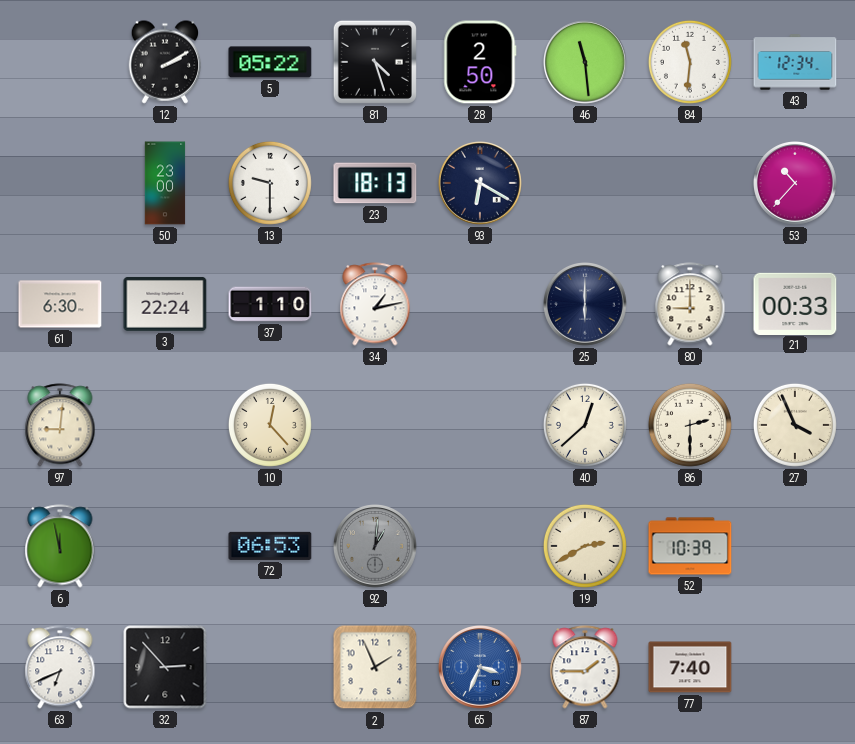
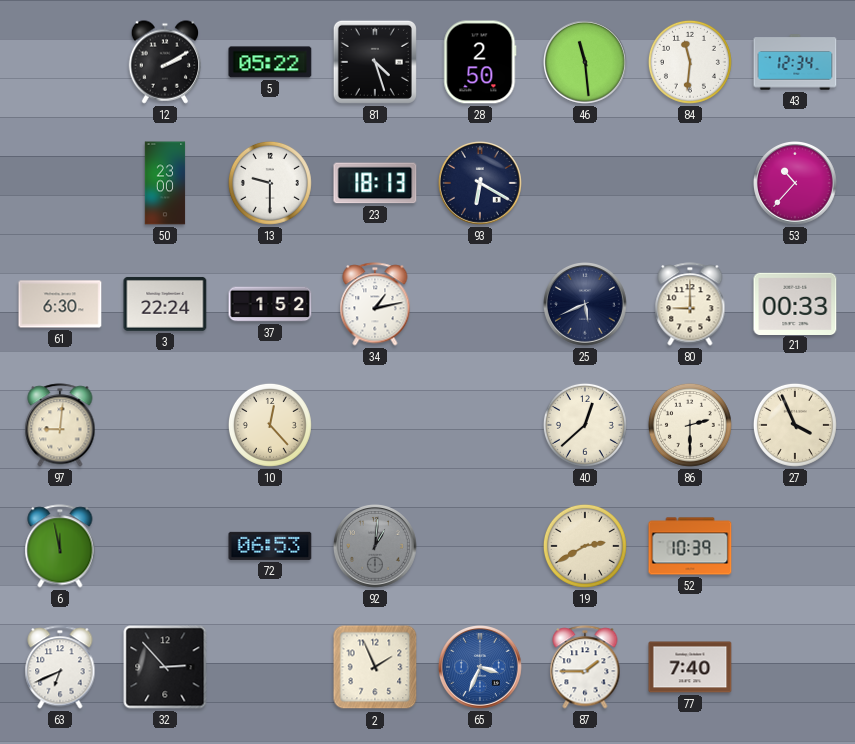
37: 1:10 -> 1:52
25: 6:00 -> 5:41
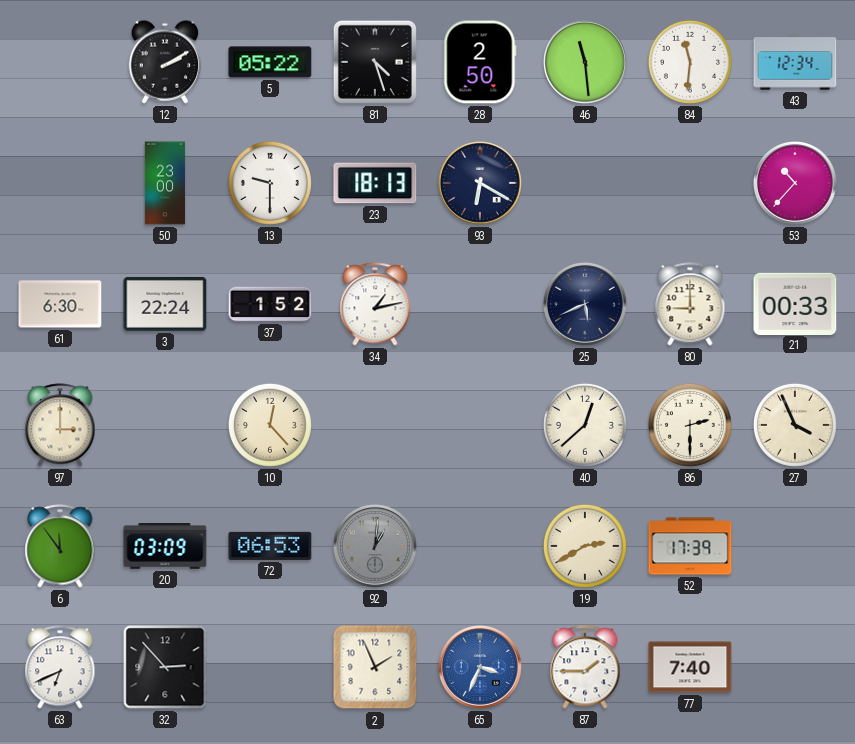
97: 9:01 -> 3:00
6: 11:58 -> 11:54
20: none -> 03:09
52: 10:39 -> 17:39
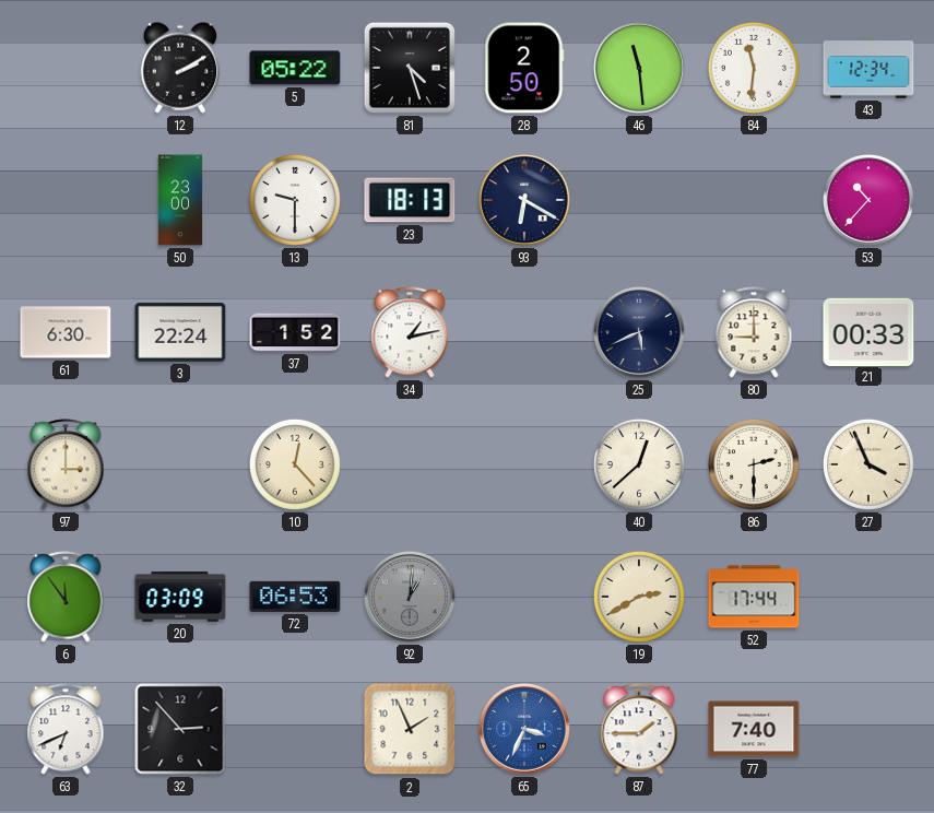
52: 17:39 -> 17:44
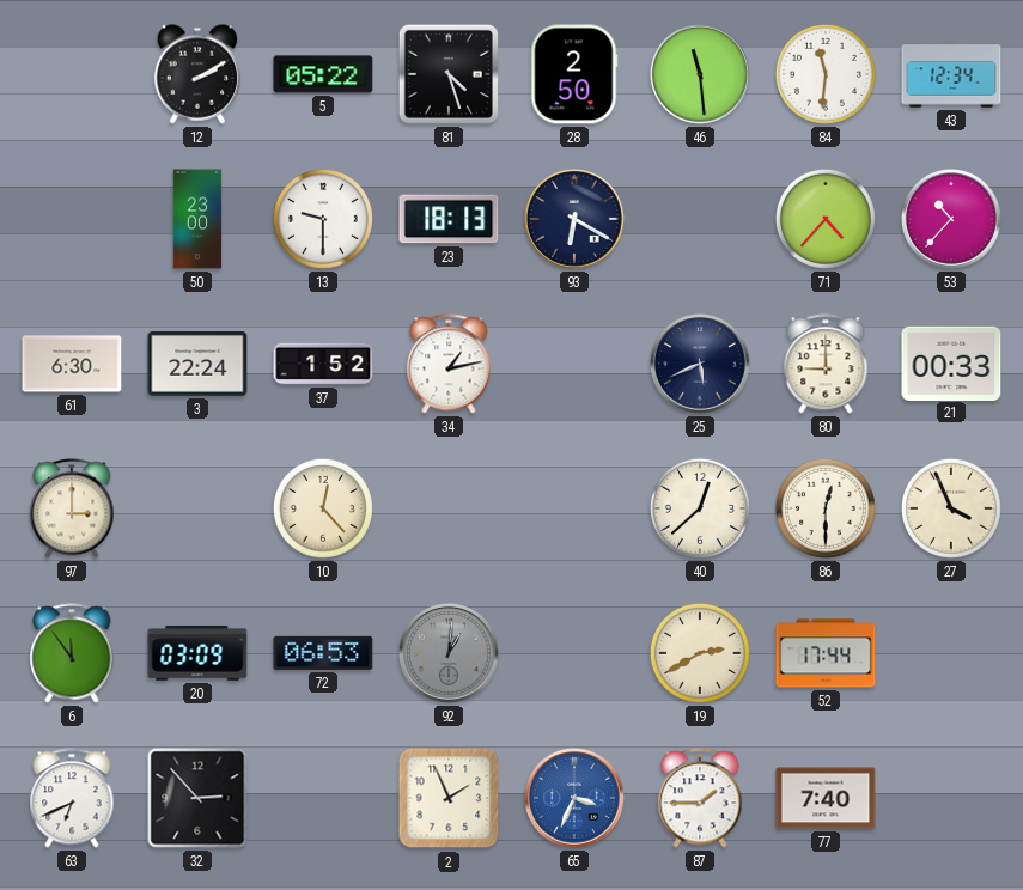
71: none -> 4:37
86: 2:30 -> 12:30
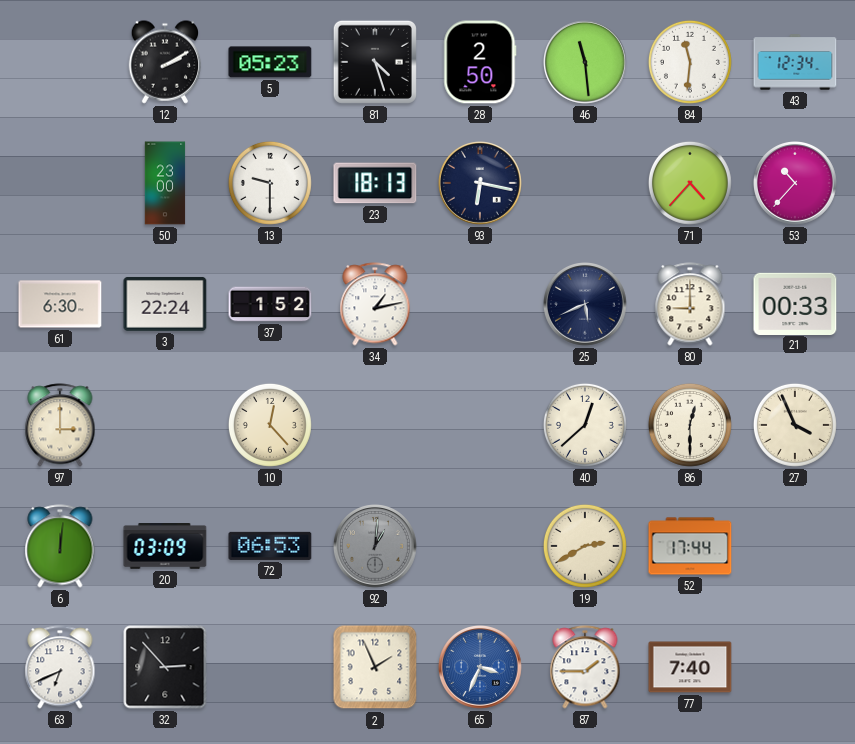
5: 05:22 -> 05:23
93: 6:20 -> 6:17
6: 11:54 -> 12:01
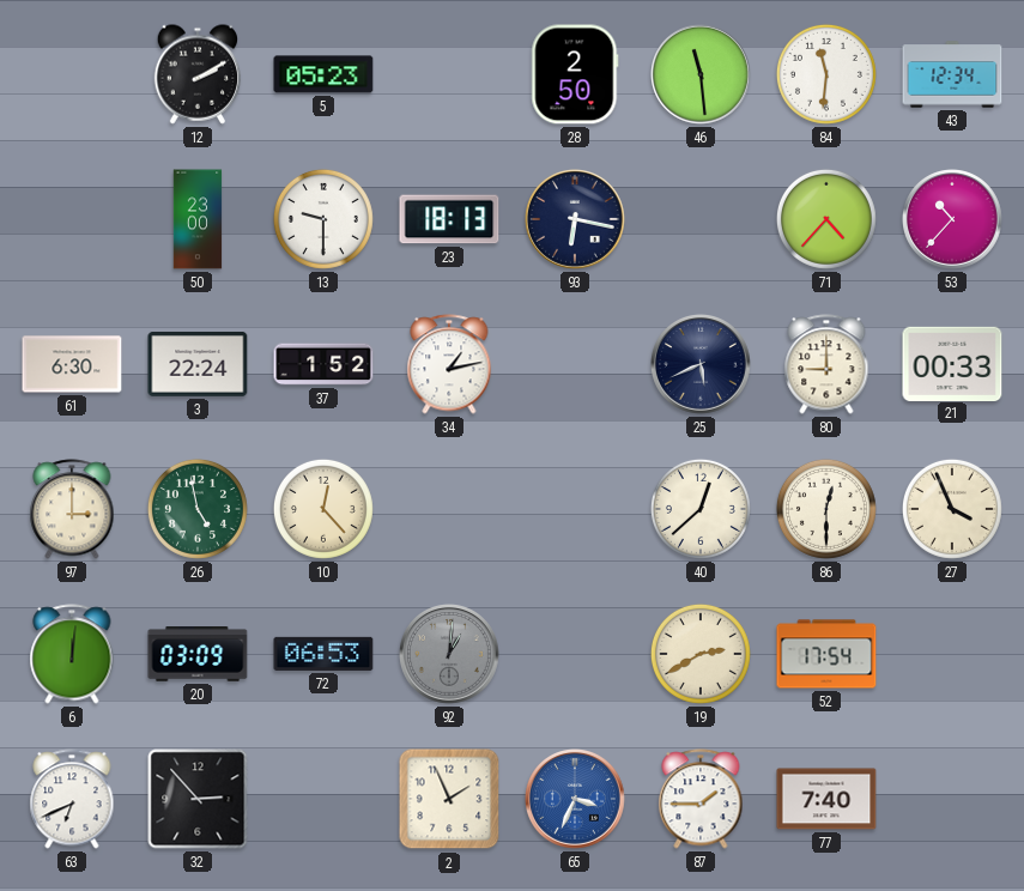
81: 4:27 -> none
26: none -> 4:58
52: 17:44 -> 17:54
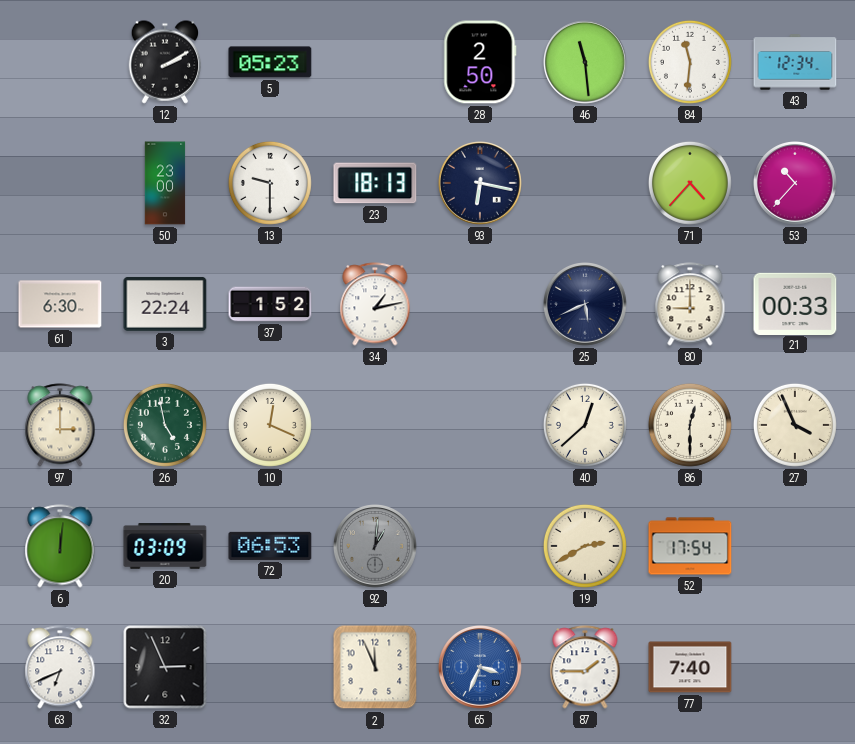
10: 12:23 -> 12:19
32: 2:53 -> 2:56
2: 1:56 -> 11:56
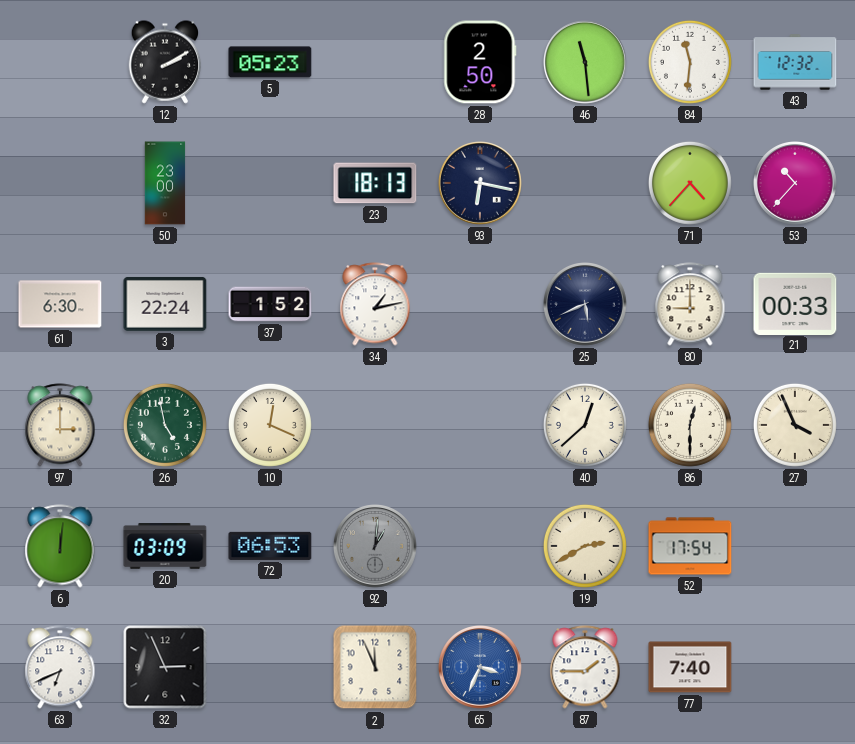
43: 12:34 -> 12:32
13: 9:30 -> none
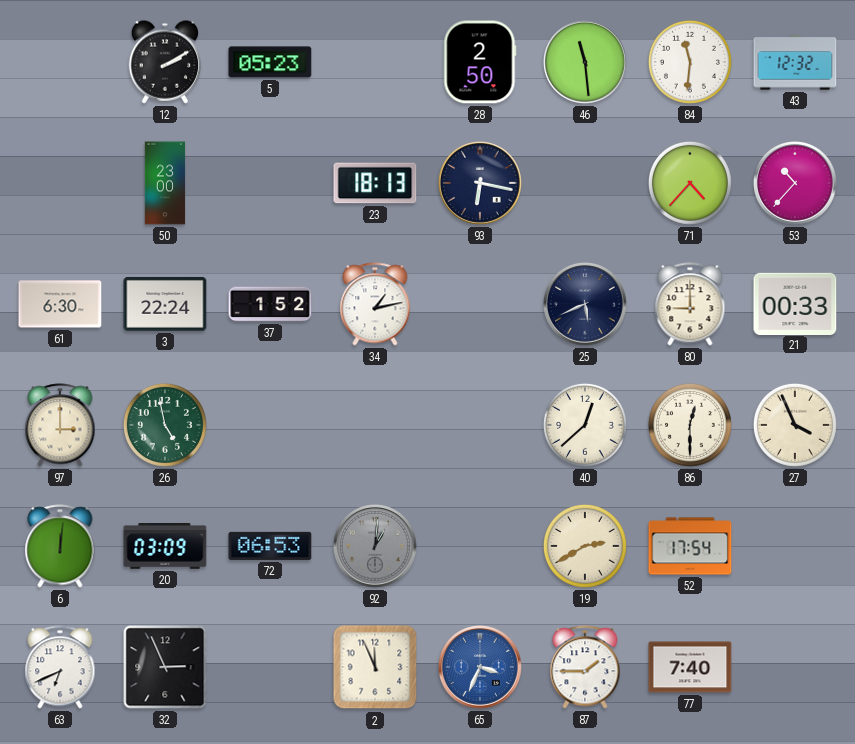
10: 12:19 -> none
